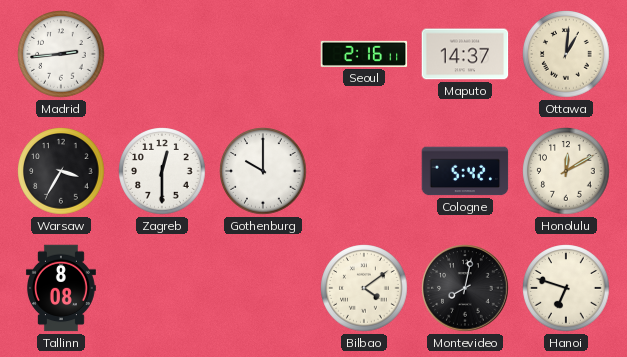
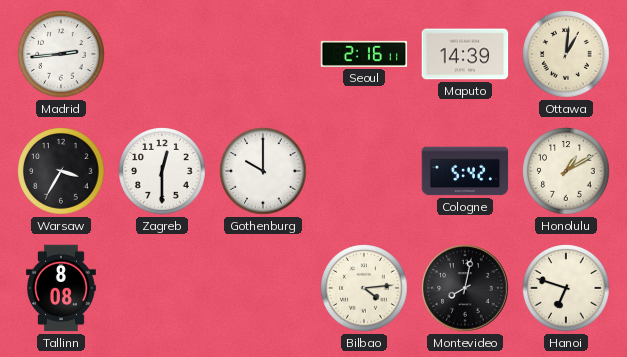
Maputo: 14:37 -> 14:39
Honolulu: 12:10 -> 1:10
Bilbao: 4:09 -> 4:14
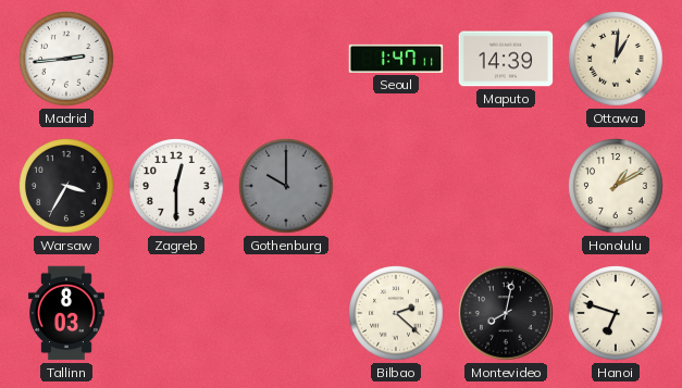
Seoul: 2:16 -> 1:47
Gothenburg dial: white -> grey
Cologne: 5:42 -> none
Tallinn: 8:08 -> 8:03
Bilbao: 4:14 -> 2:22
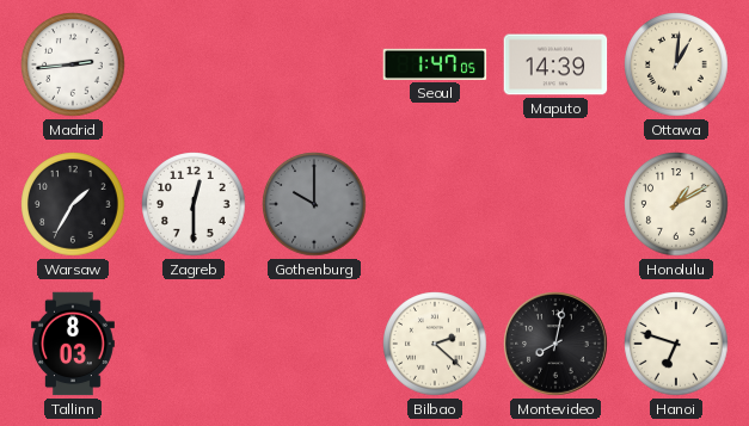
Seoul: 1:47:11 -> 1:47:05
Warsaw: 3:35 -> 1:35
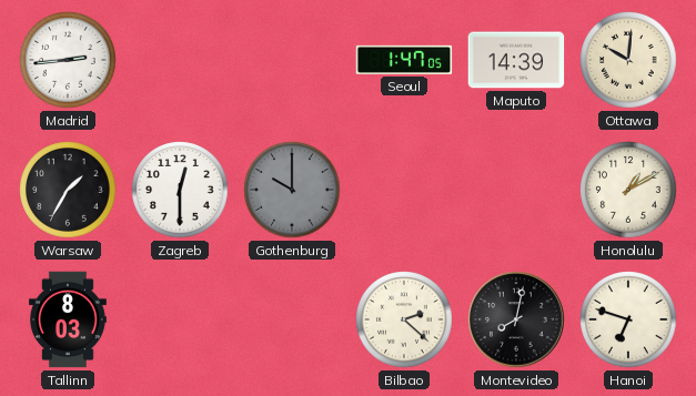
Ottawa: 1:01 -> 10:01
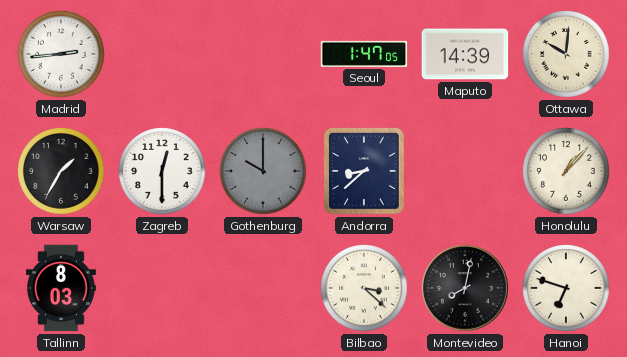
Andorra: none -> 8:38
Honolulu: 1:10 -> 1:07
Bilbao: 2:22 -> 3:22
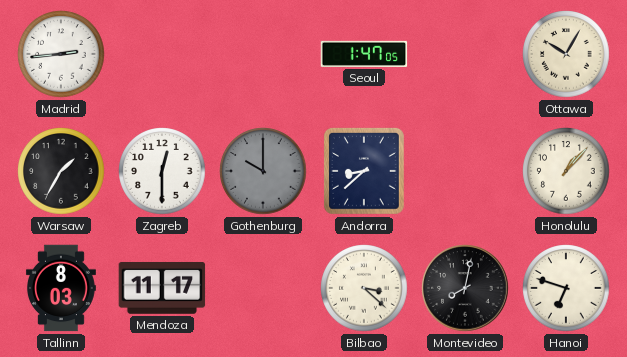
Maputo: 14:39 -> none
Ottawa: 10:01 -> 10:05
Mendoza: none -> 11:17
